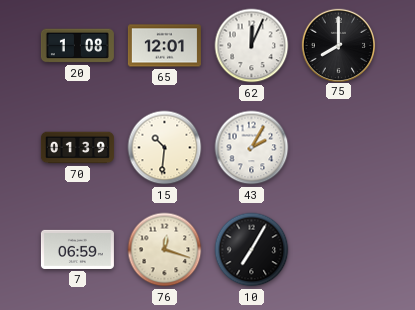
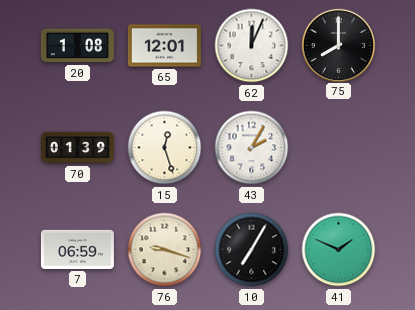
15: 10:31 -> 12:27
76: 12:18 -> 9:18
41: none -> 1:49
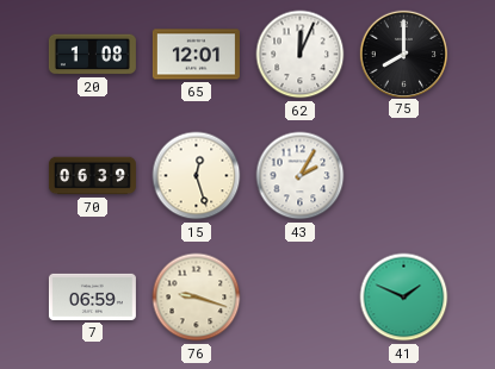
70: 01:39 -> 06:39
10: 7:05 -> none
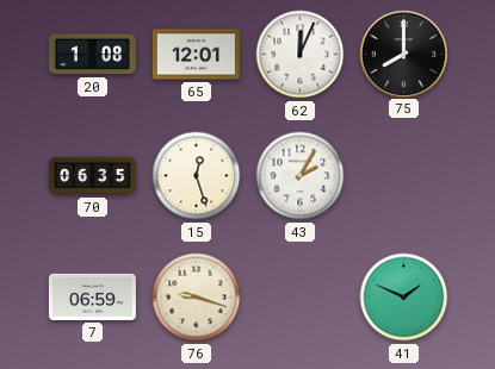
70: 06:39 -> 06:35
